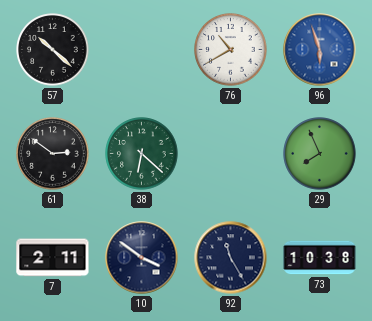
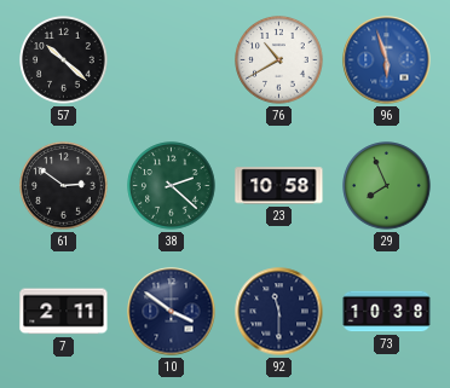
38: 6:22 -> 2:22
23: none -> 10:58
92: 11:25 -> 11:30
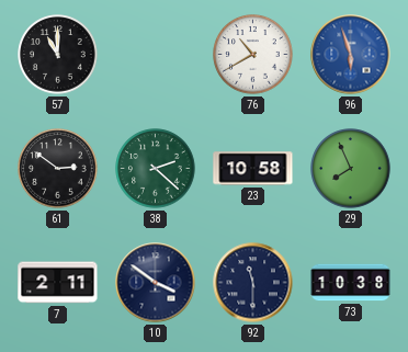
57: 10:22 -> 11:00
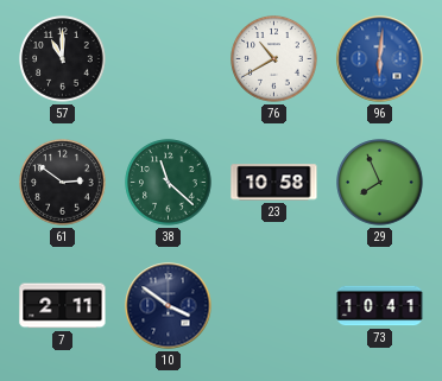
96: 5:57 -> 6:01
38: 2:22 -> 11:22
92: 11:30 -> none
73: 10:38 -> 10:41
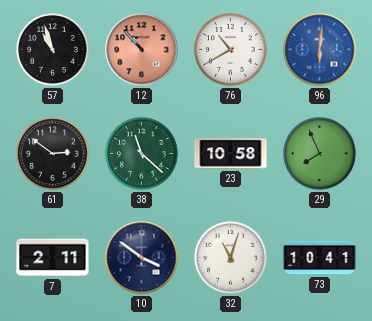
57: 11:00 -> 10:57
12: none -> 10:53
32: none -> 11:03
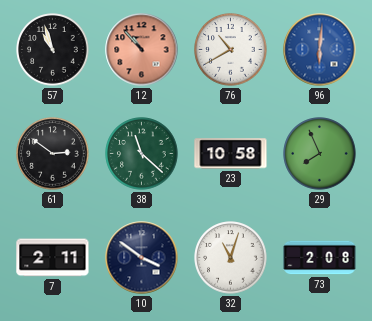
73: 10:41 -> 2:08
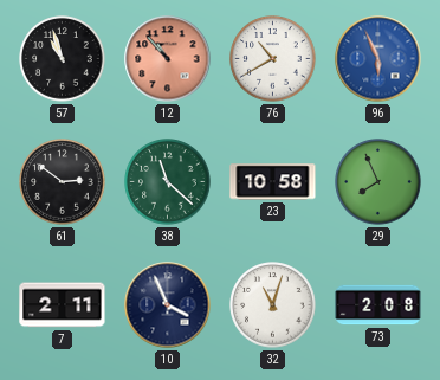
96: 6:01 -> 5:56
10: 3:51 -> 3:56
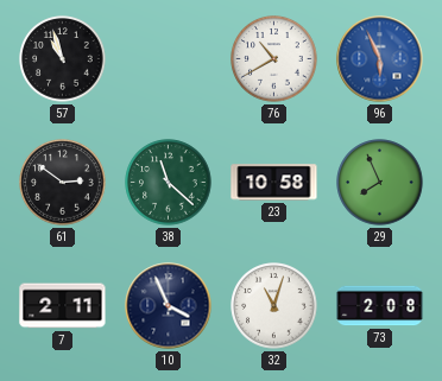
12: 10:53 -> none
